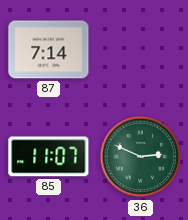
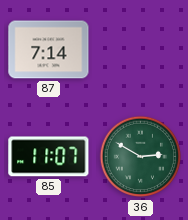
36: 2:49 -> 2:50
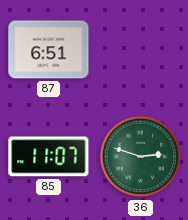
87: 7:14 -> 6:51
36: 2:50 -> 2:48
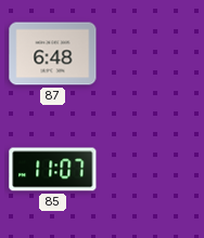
87: 6:51 -> 6:48
36: 2:48 -> none
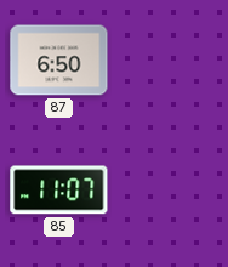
87: 6:48 -> 6:50
